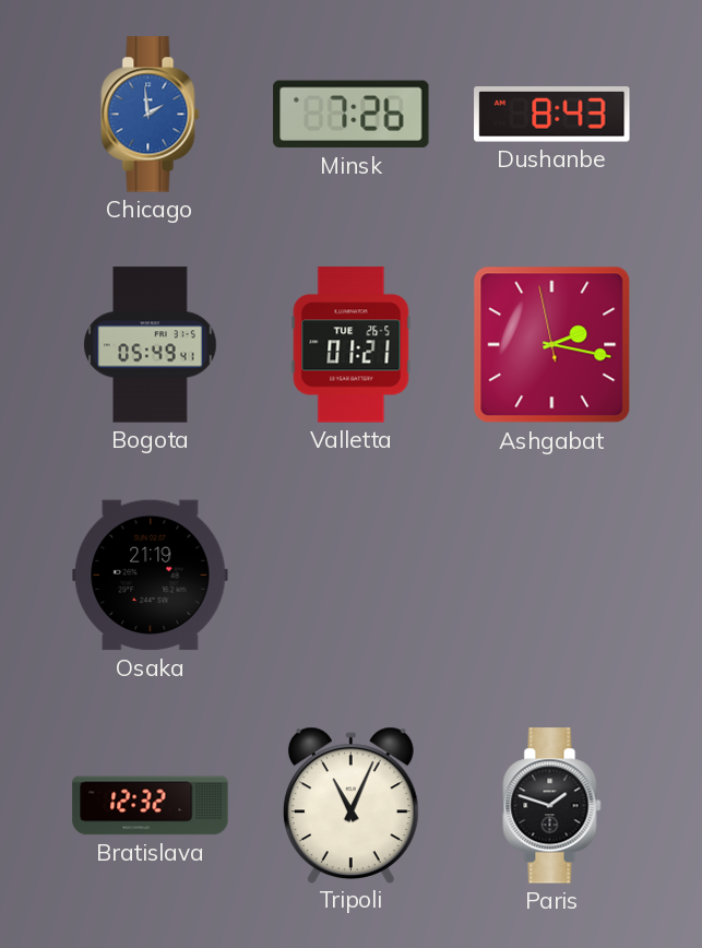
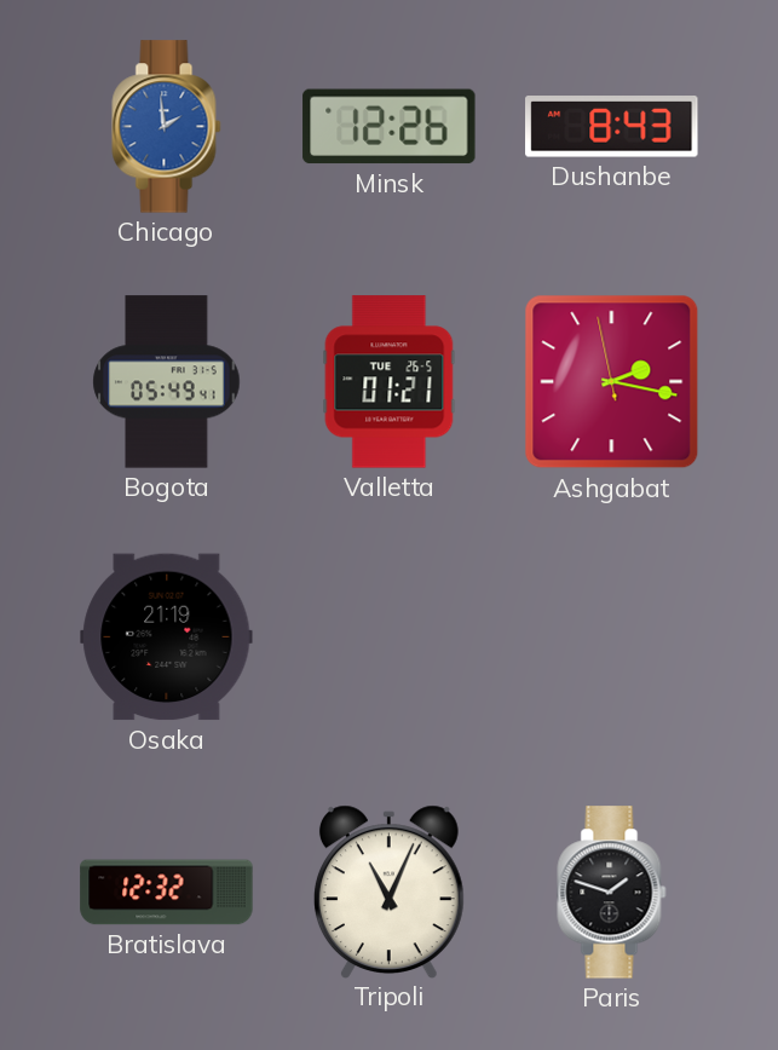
Minsk: 7:26 -> 12:26
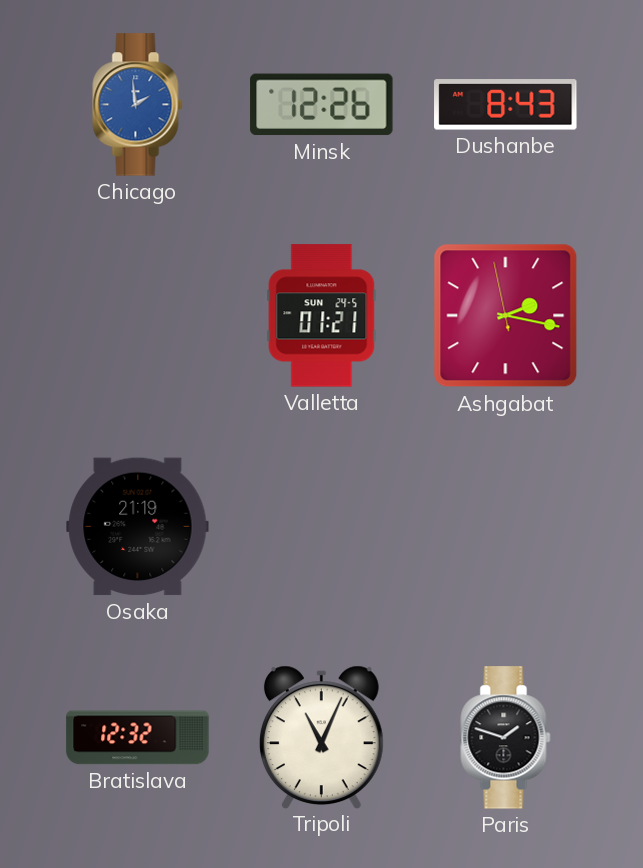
Bogota: 05:49 -> none
Valletta date: TUE 26-5 -> SUN 24-5
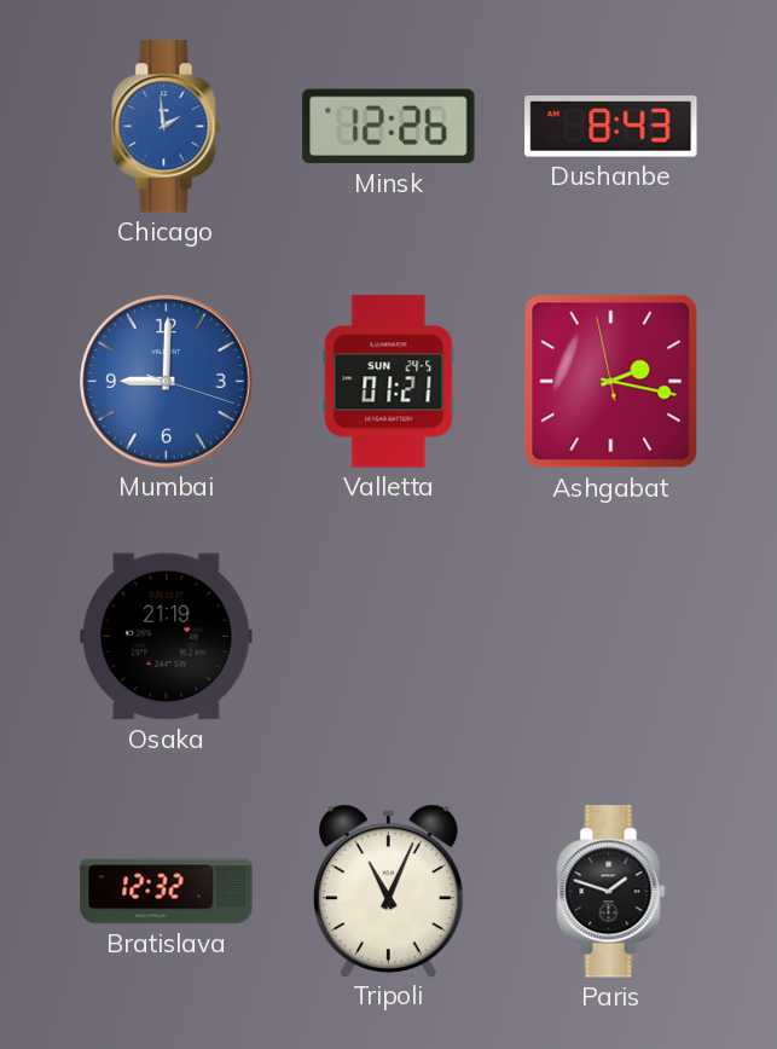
Mumbai: none -> 9:00
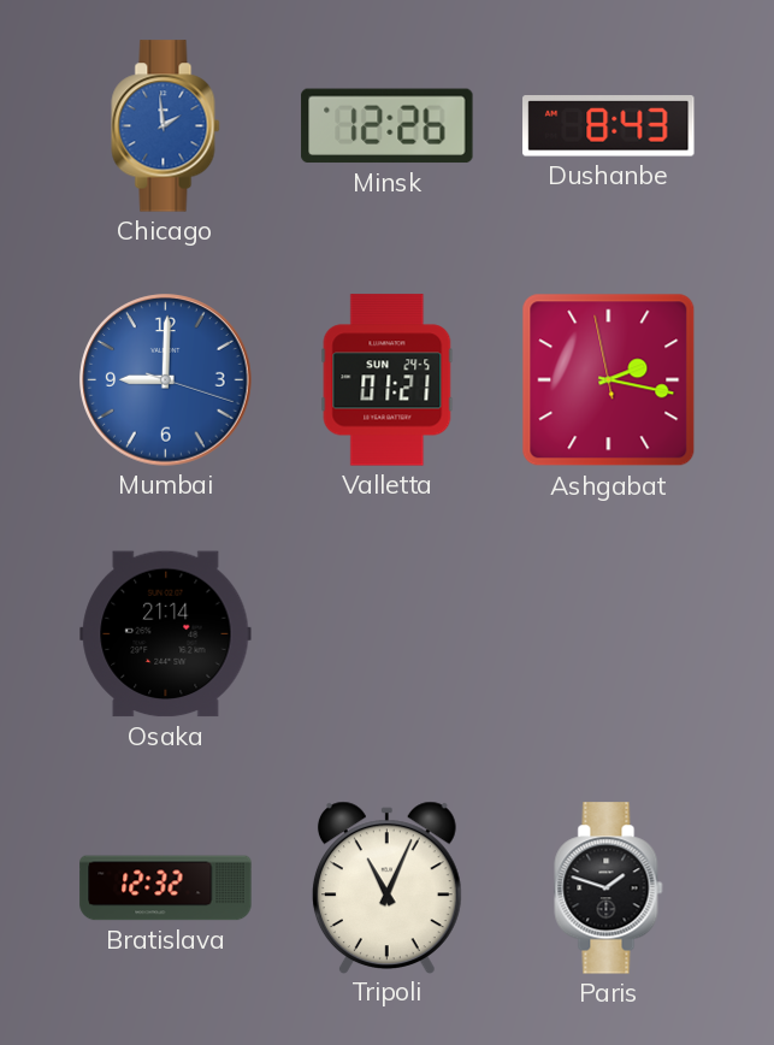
Osaka: 21:19 -> 21:14
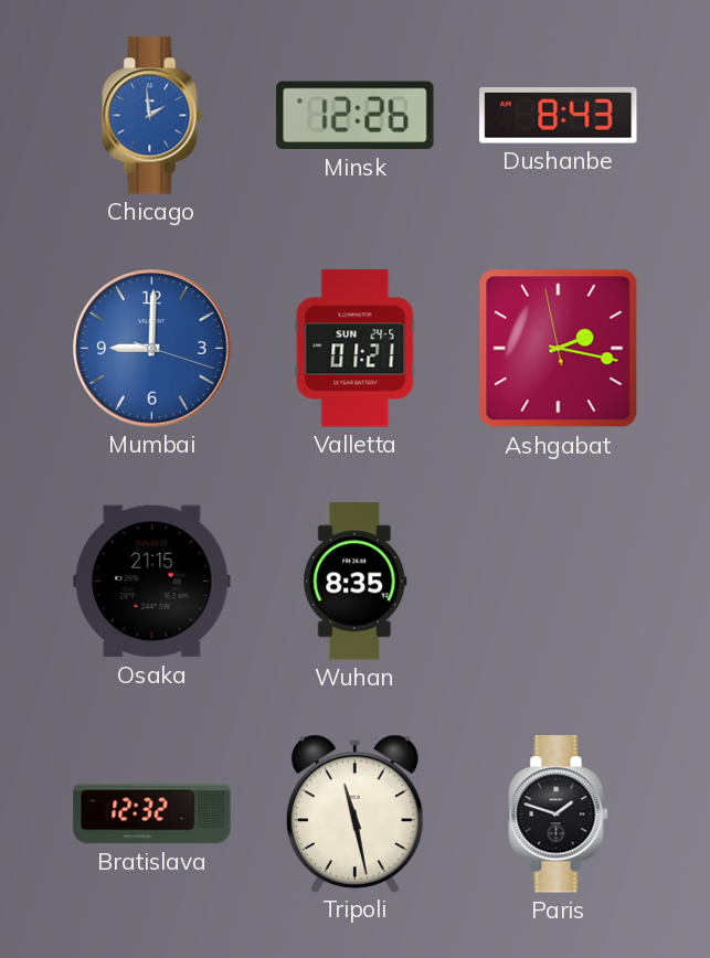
Osaka: 21:14 -> 21:15
Wuhan: none -> 8:35
Tripoli: 11:04 -> 11:28
